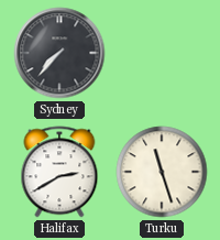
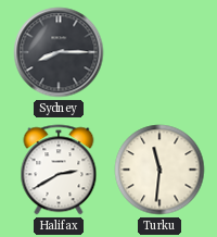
Sydney: 7:37 -> 8:15
Turku: 11:27 -> 11:31
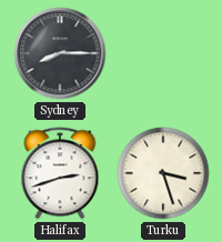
Halifax: 2:40 -> 2:42
Turku: 11:31 -> 3:27
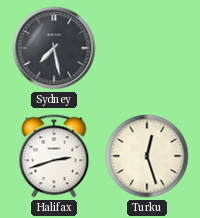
Sydney: 8:15 -> 7:28
Turku: 3:27 -> 12:27
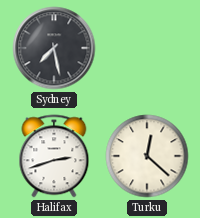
Turku: 12:27 -> 12:22
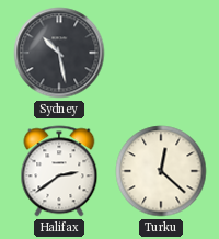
Sydney: 7:28 -> 10:28
Halifax: 2:42 -> 2:39
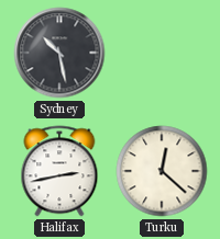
Halifax: 2:39 -> 2:43
